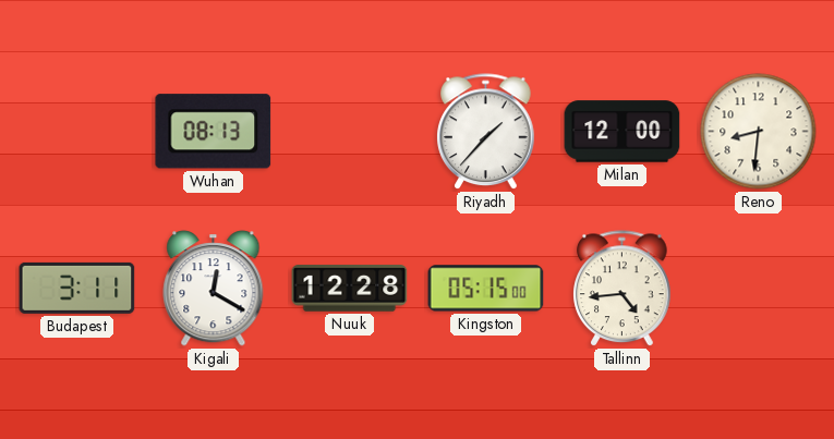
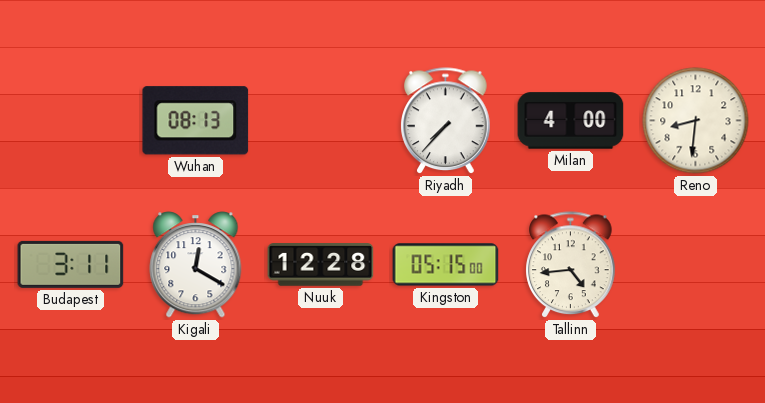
Riyadh: 1:37 -> 7:37
Milan: 12:00 -> 4:00
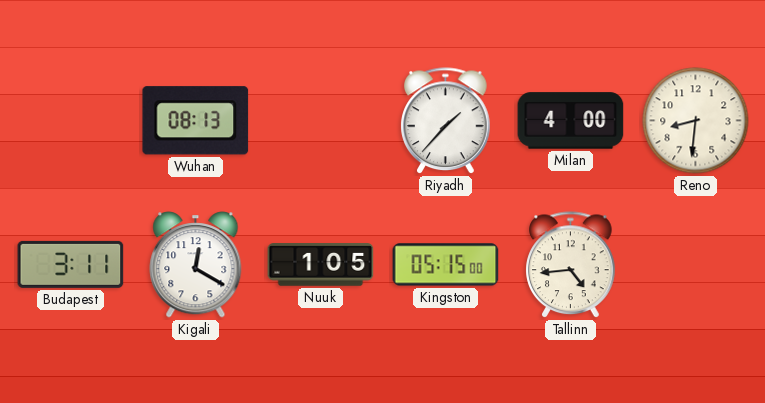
Riyadh: 7:37 -> 1:37
Nuuk: 12:28 -> 1:05
